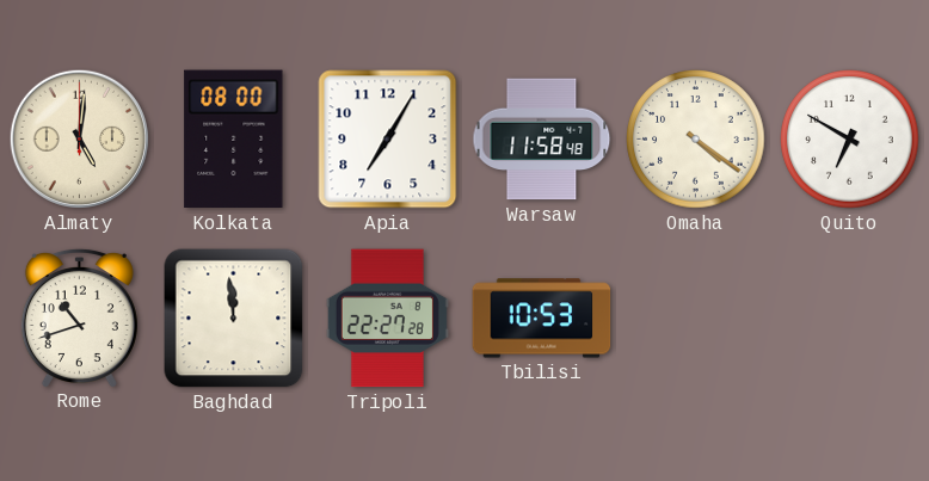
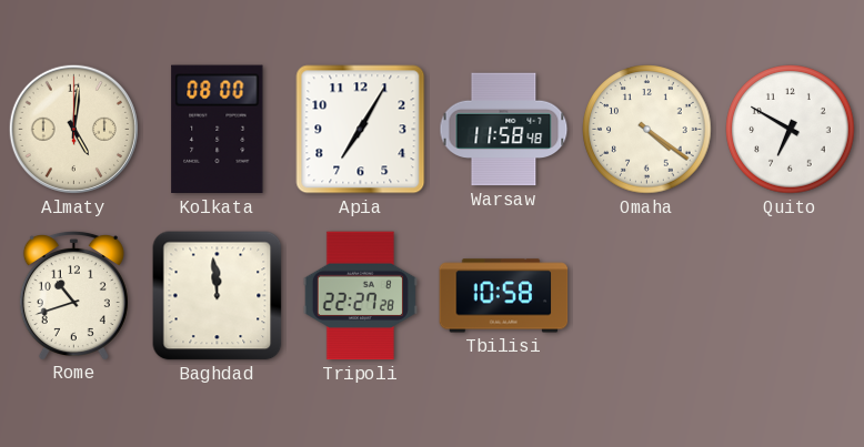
Tbilisi: 10:53 -> 10:58
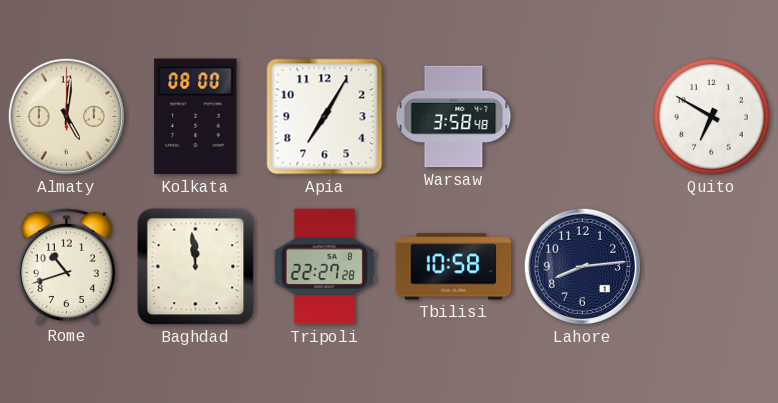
Warsaw: 11:58 -> 3:58
Omaha: 4:21 -> none
Lahore: none -> 8:14
